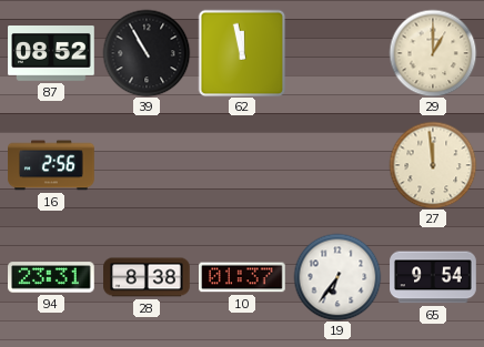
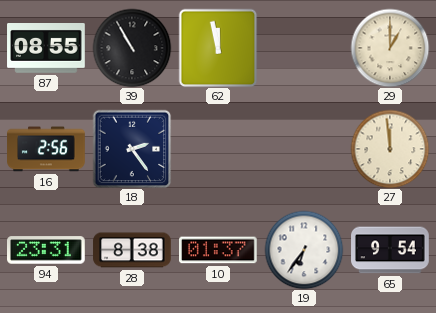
87: 08:52 -> 08:55
18: none -> 2:24
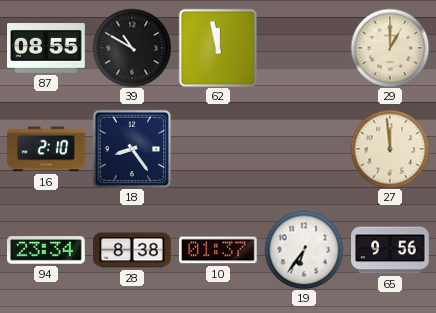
39: 10:55 -> 10:50
16: 2:56 -> 2:10
18: 2:24 -> 8:24
94: 23:31 -> 23:34
65: 9:54 -> 9:56
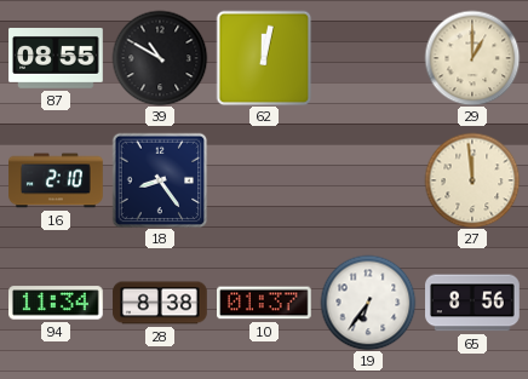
62: 11:58 -> 12:02
94: 23:34 -> 11:34
65: 9:56 -> 8:56
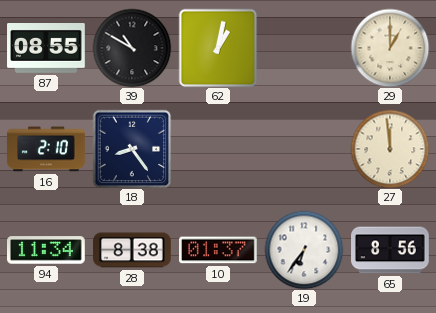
62: 12:02 -> 1:02
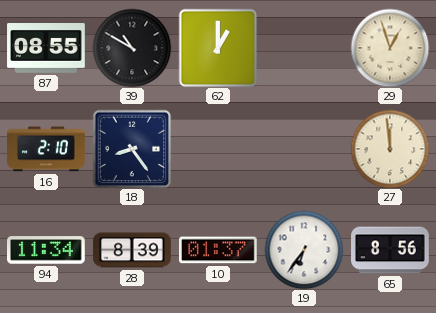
62: 1:02 -> 1:00
29: 1:00 -> 12:57
28: 8:38 -> 8:39
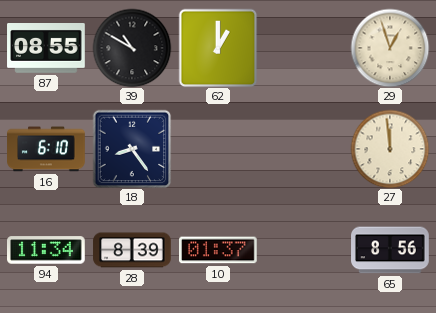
16: 2:10 -> 6:10
19: 6:36 -> none
